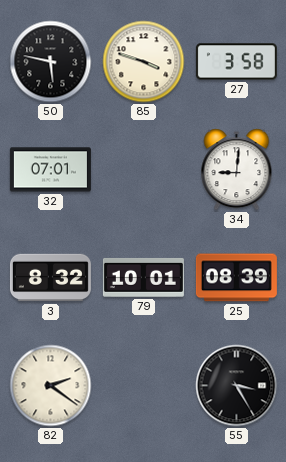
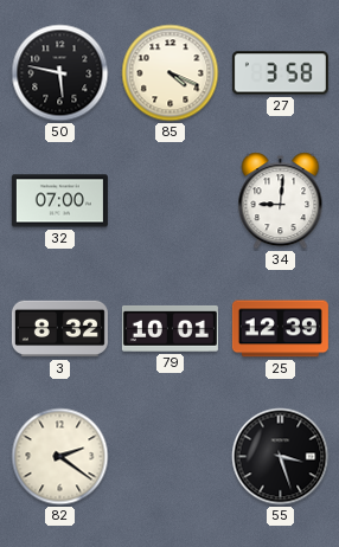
85: 3:48 -> 4:19
32: 07:01 -> 07:00
25: 08:39 -> 12:39
55: 3:25 -> 3:27
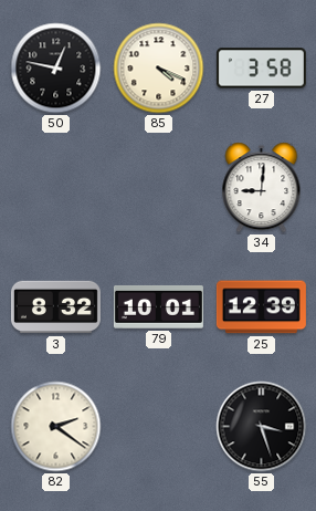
50: 5:47 -> 12:47
32: 07:00 -> none
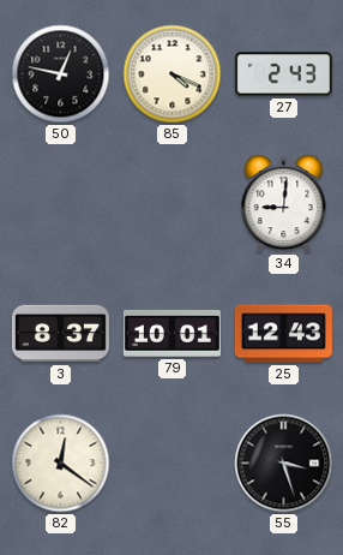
27: 3:58 -> 2:43
3: 8:32 -> 8:37
25: 12:39 -> 12:43
82: 2:21 -> 12:21
